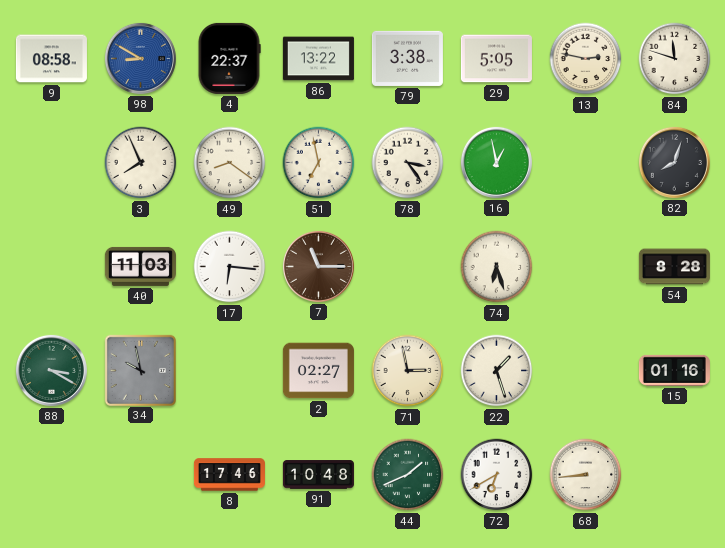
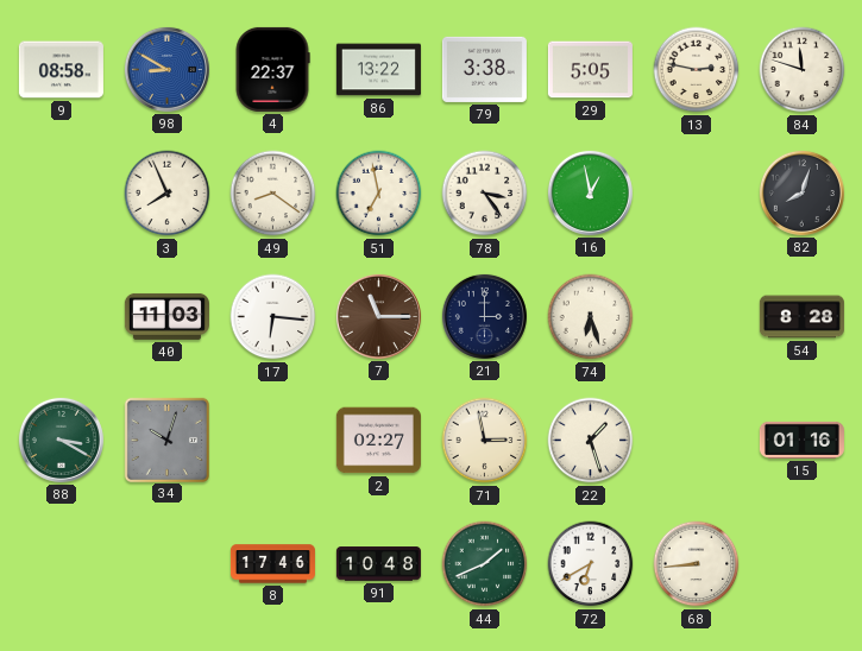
21: none -> 3:00
34: 9:58 -> 10:03
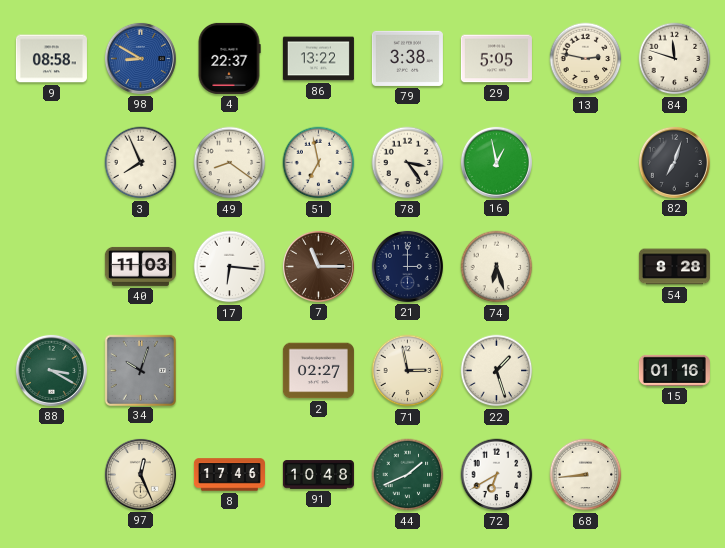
82: 8:03 -> 7:03
97: none -> 12:26
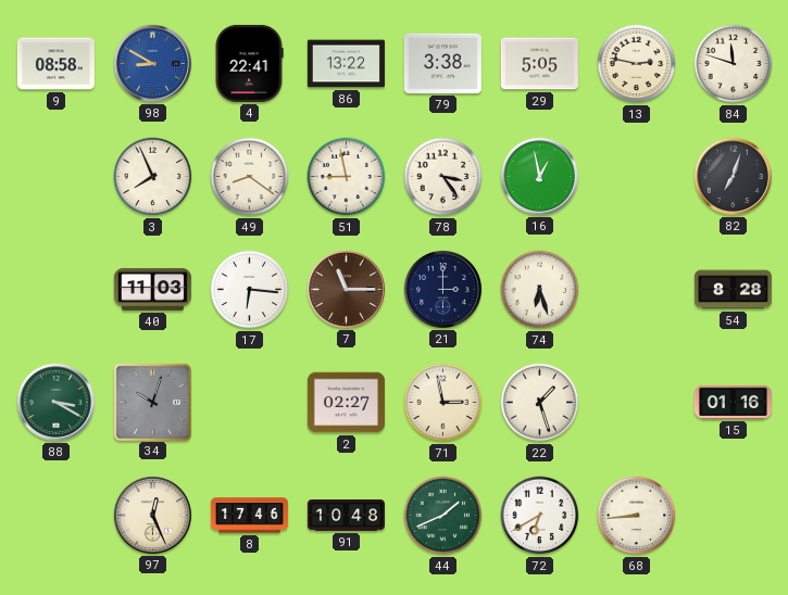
4: 22:37 -> 22:41
51: 6:58 -> 8:58
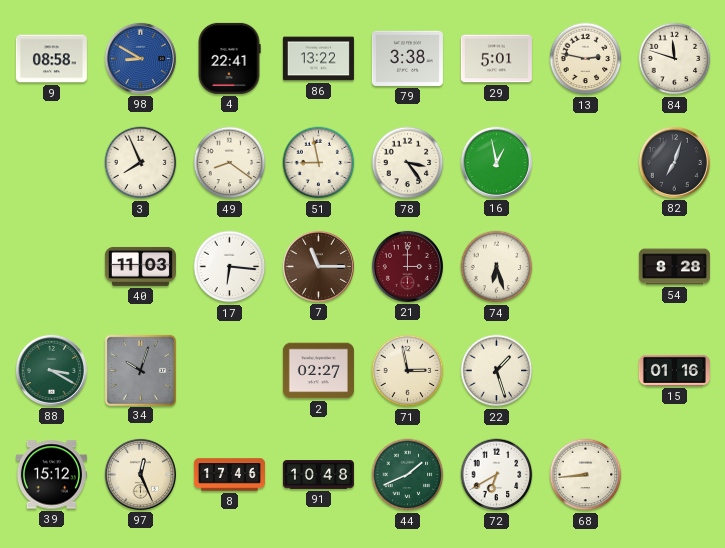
29: 5:05 -> 5:01
21 dial: navy -> burgundy
39: none -> 15:12
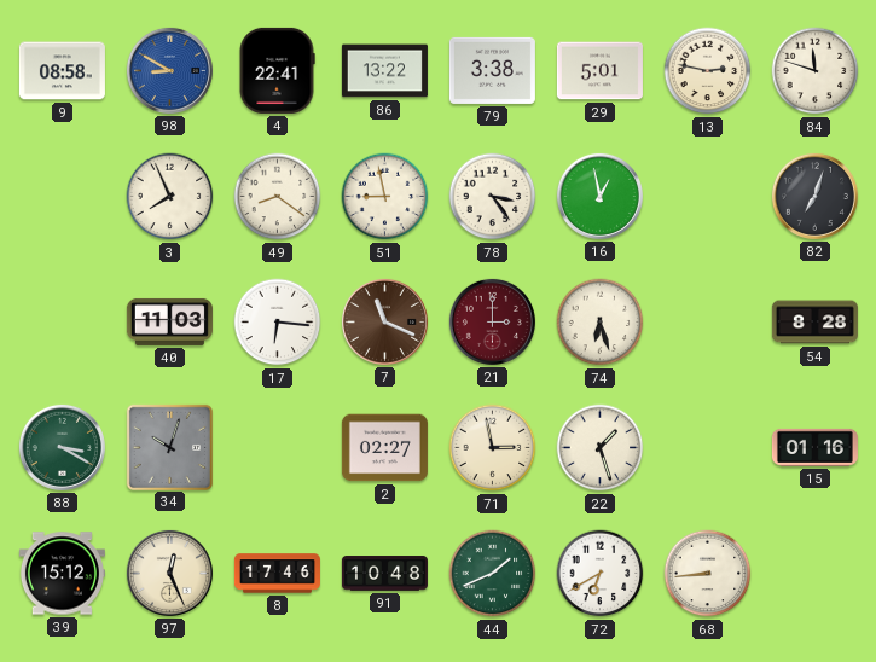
7: 11:15 -> 11:19
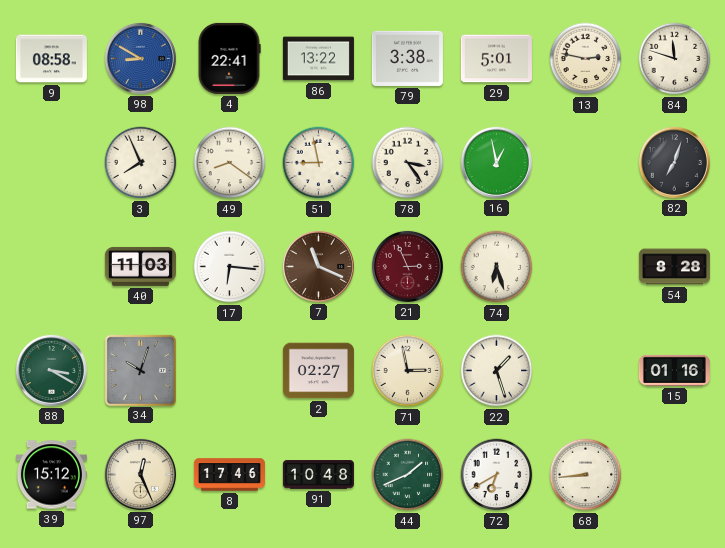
21: 3:00 -> 2:56
